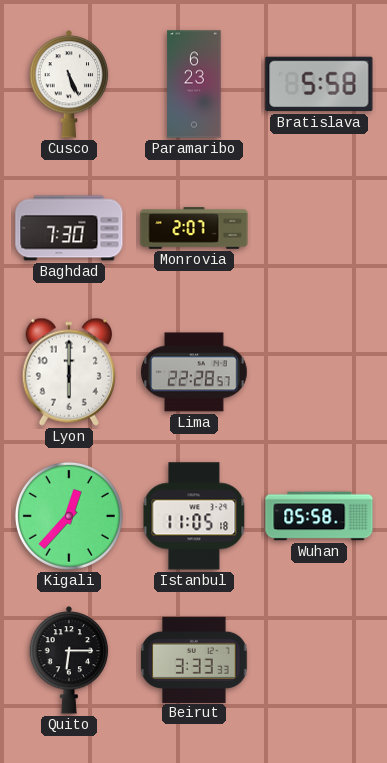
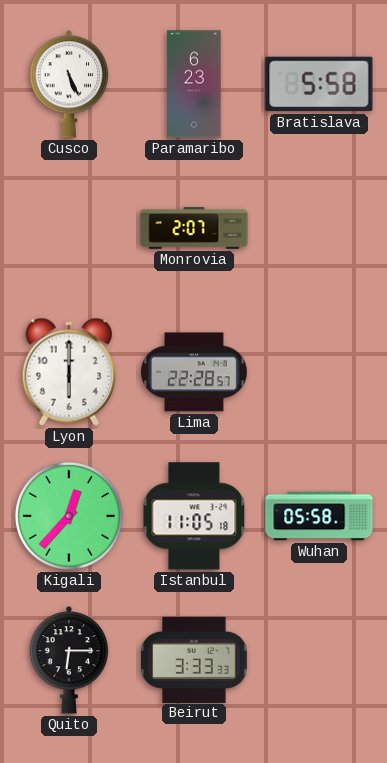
Baghdad: 7:30 -> none
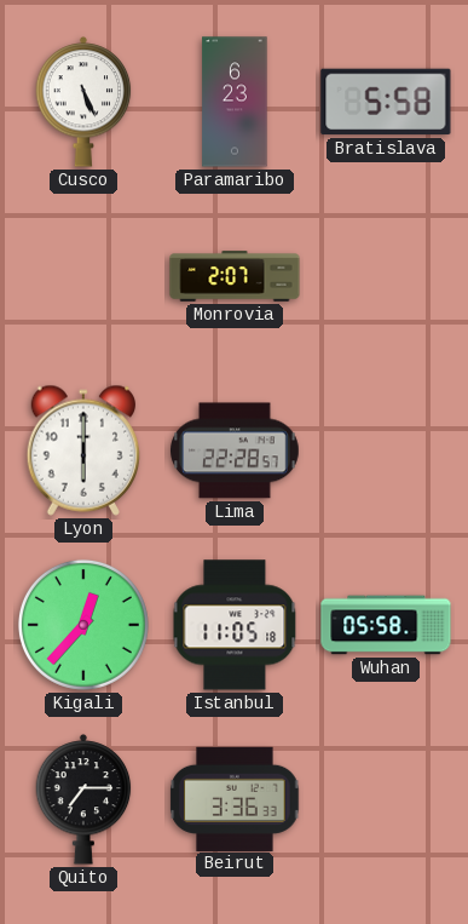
Quito: 6:15 -> 7:15
Beirut: 3:33 -> 3:36
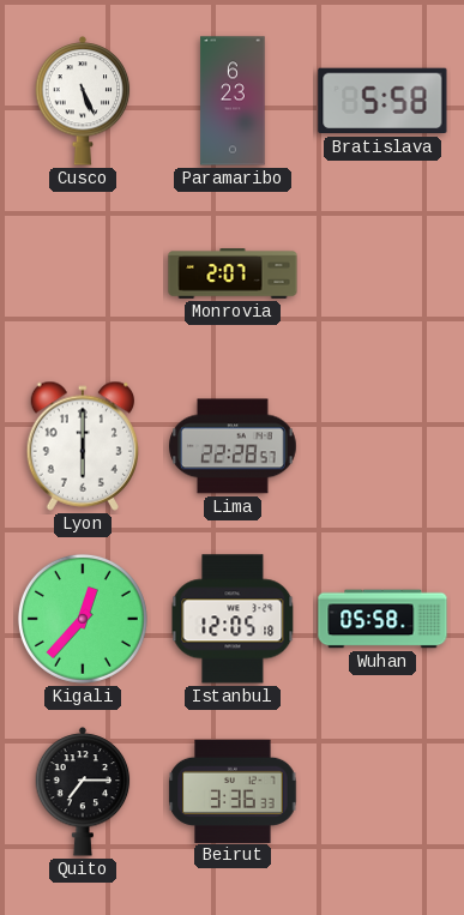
Istanbul: 11:05 -> 12:05
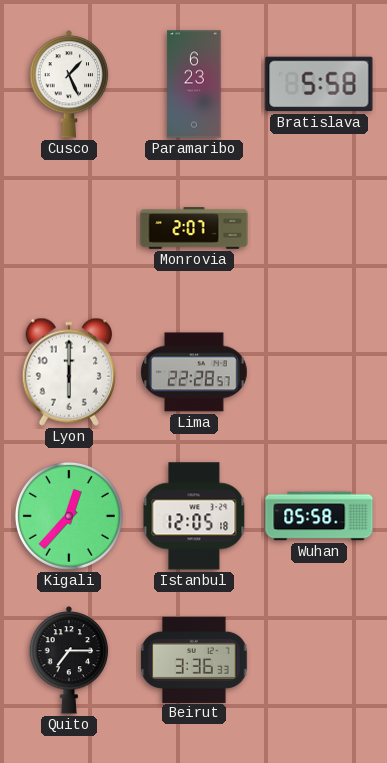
Cusco: 5:26 -> 1:26
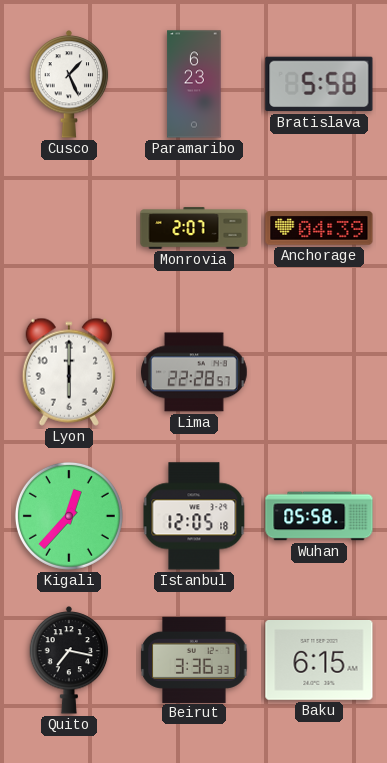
Anchorage: none -> 04:39
Quito: 7:15 -> 7:17
Baku: none -> 6:15
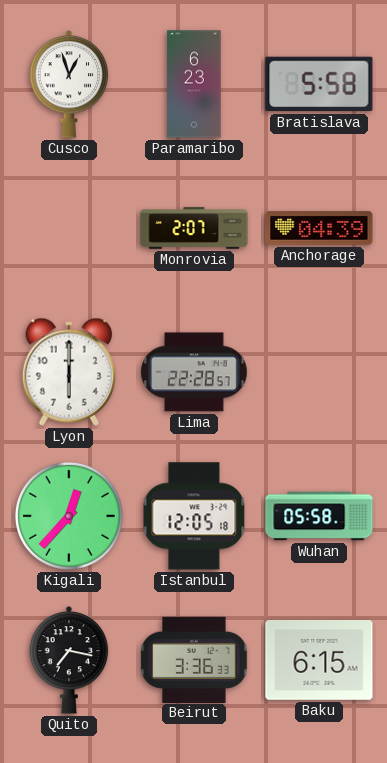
Cusco: 1:26 -> 12:57
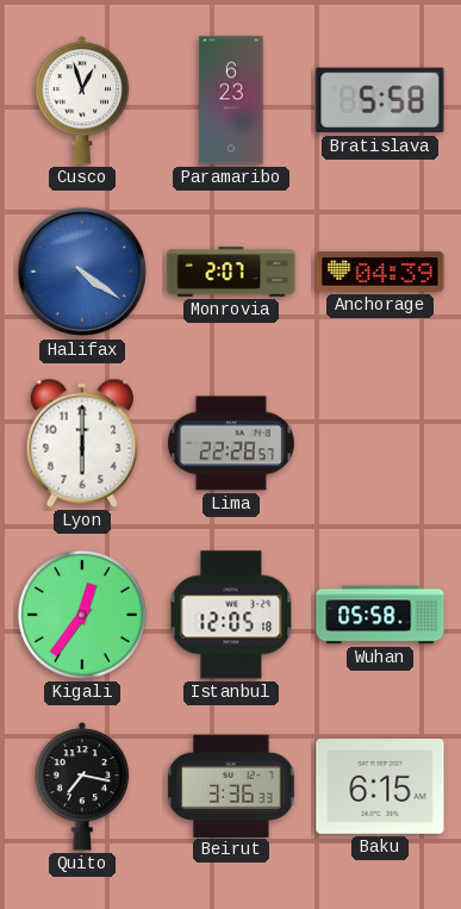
Halifax: none -> 4:21
Kigali: 12:37 -> 12:36
